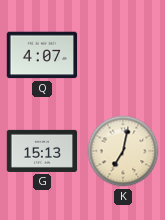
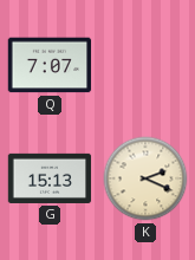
Q: 4:07 -> 7:07
K: 7:02 -> 2:19
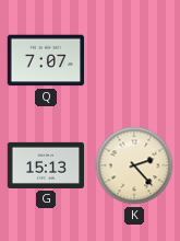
K: 2:19 -> 2:23
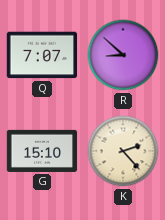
R: none -> 8:52
G: 15:13 -> 15:10
